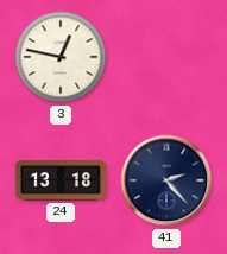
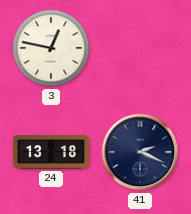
41: 2:23 -> 2:19
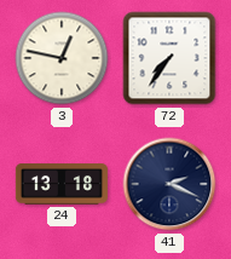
72: none -> 7:36
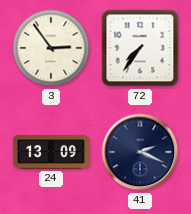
3: 12:47 -> 2:54
24: 13:18 -> 13:09
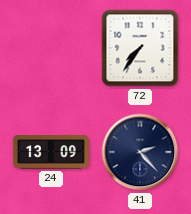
3: 2:54 -> none
41: 2:19 -> 2:23
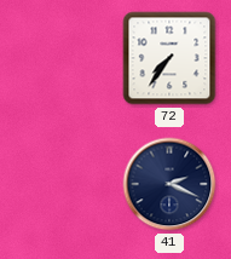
24: 13:09 -> none
41: 2:23 -> 2:19
